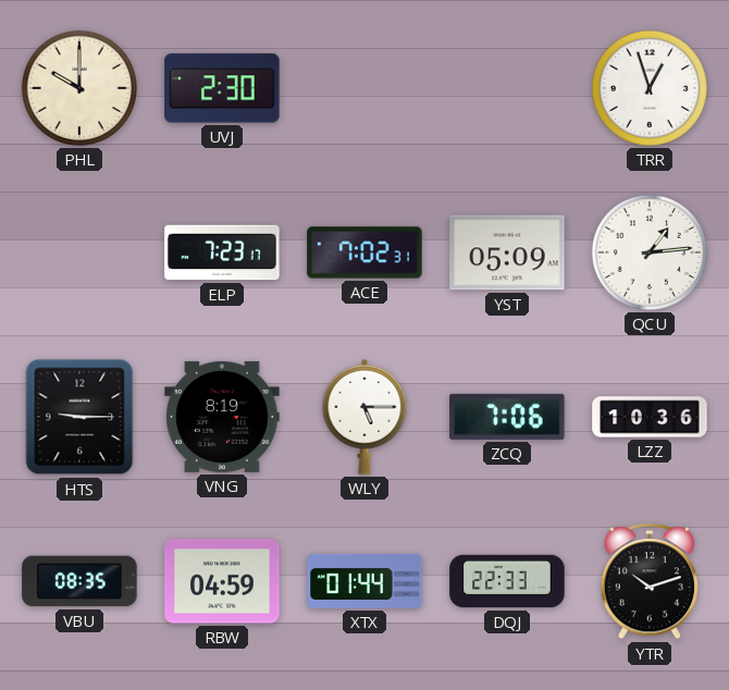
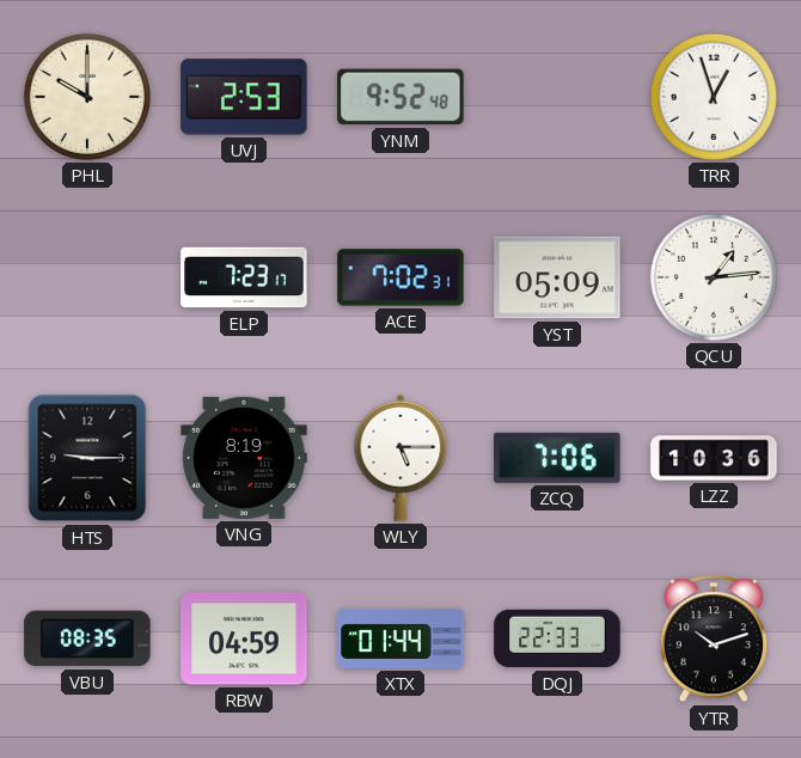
UVJ: 2:30 -> 2:53
YNM: none -> 9:52
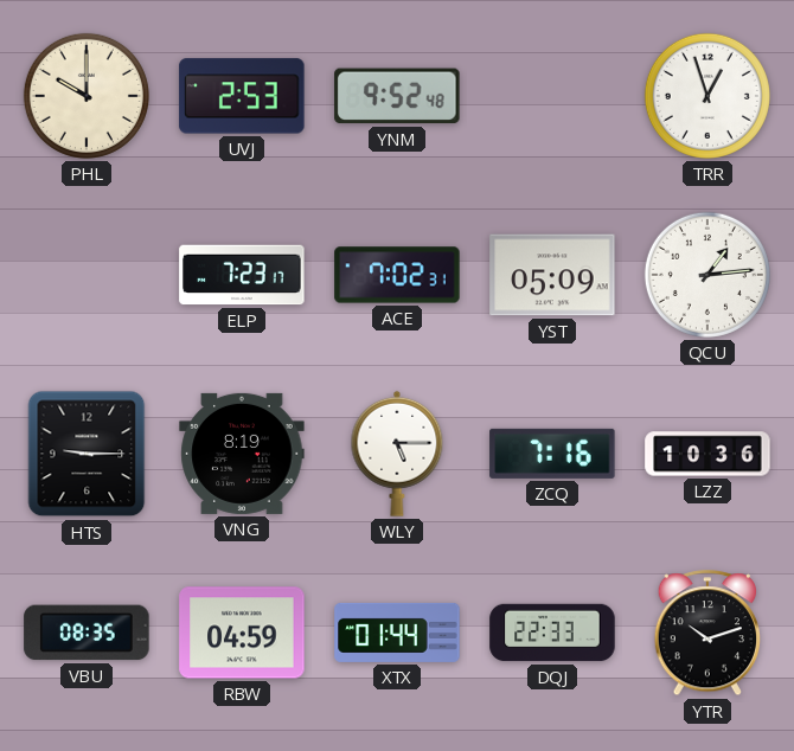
ZCQ: 7:06 -> 7:16
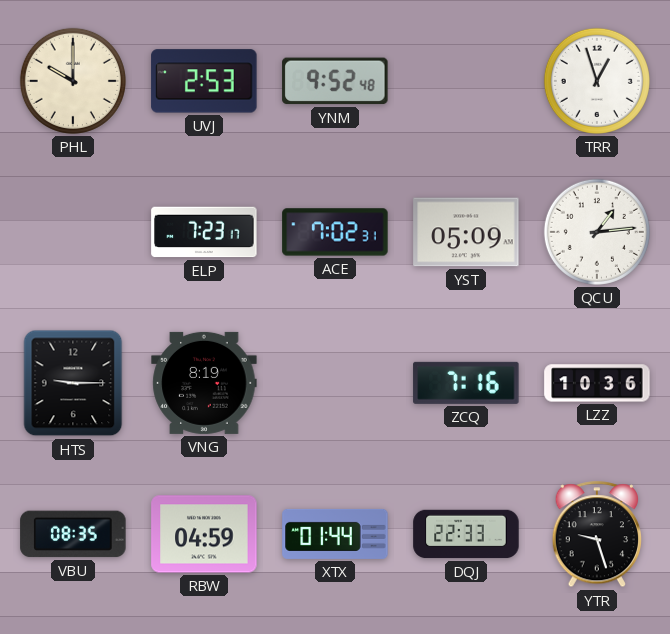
WLY: 5:15 -> none
YTR: 10:12 -> 9:27
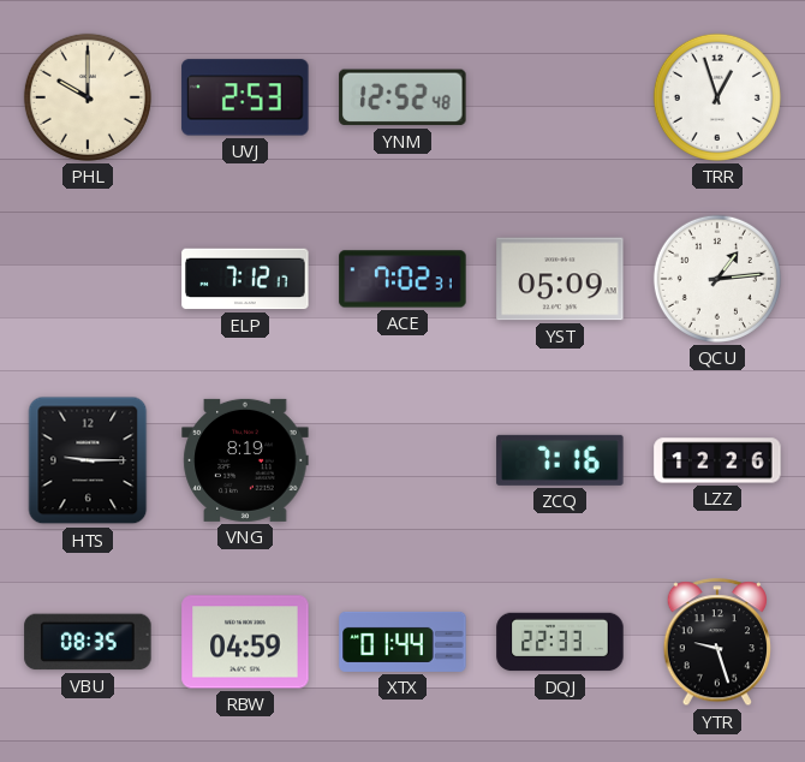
YNM: 9:52 -> 12:52
ELP: 7:23 -> 7:12
LZZ: 10:36 -> 12:26
